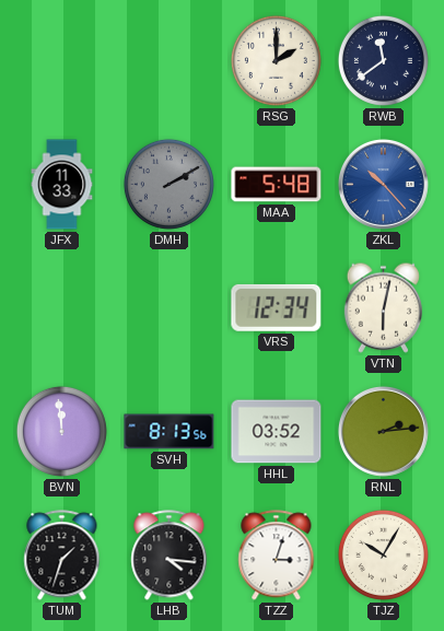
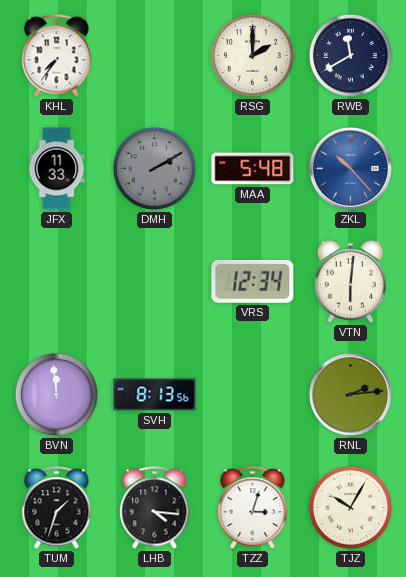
KHL: none -> 7:36
RWB: 11:39 -> 11:40
VTN: 6:02 -> 6:01
HHL: 03:52 -> none
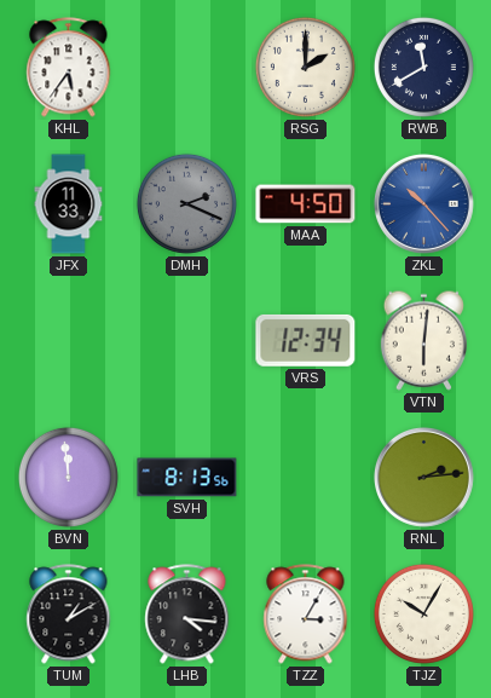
KHL: 7:36 -> 5:36
DMH: 2:10 -> 2:19
MAA: 5:48 -> 4:50
TUM: 1:33 -> 1:10
TZZ: 3:03 -> 3:05
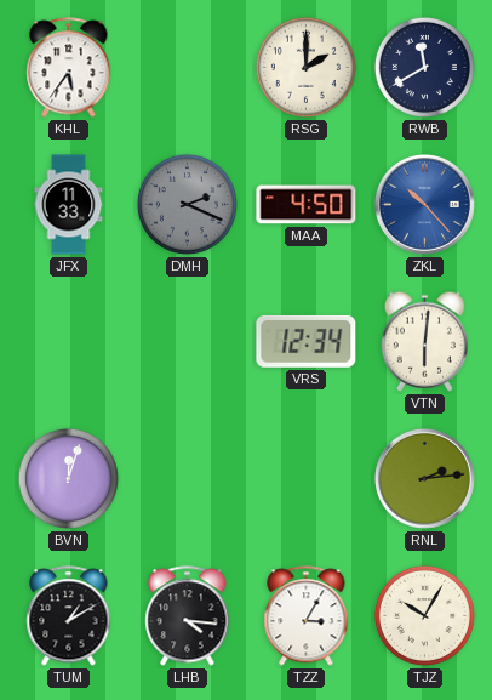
BVN: 11:59 -> 12:03
SVH: 8:13 -> none
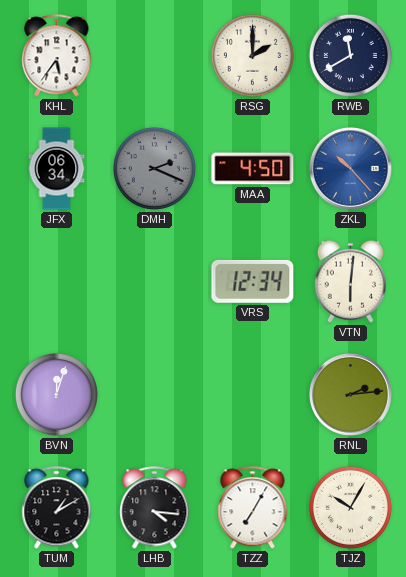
JFX: 11:33 -> 06:34
TZZ: 3:05 -> 7:05
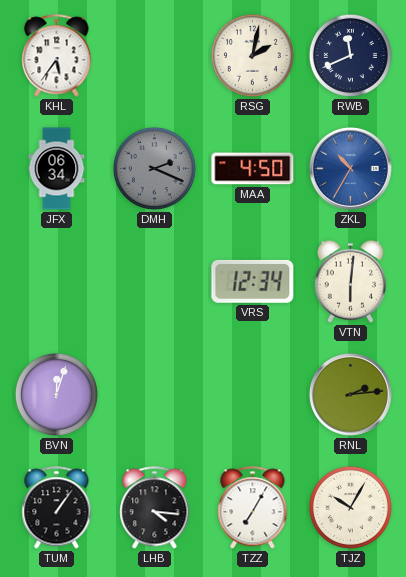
RSG: 2:00 -> 2:02
RWB: 11:40 -> 11:41
ZKL: 10:23 -> 10:35
TUM: 1:10 -> 1:06
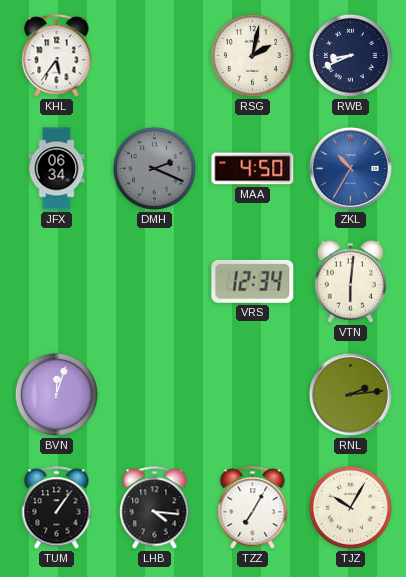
RWB: 11:41 -> 8:41
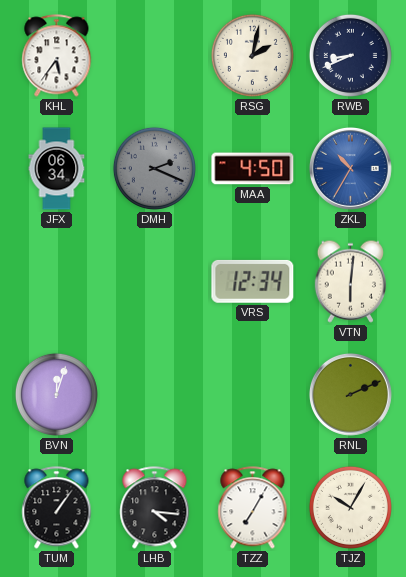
RNL: 2:14 -> 2:11
